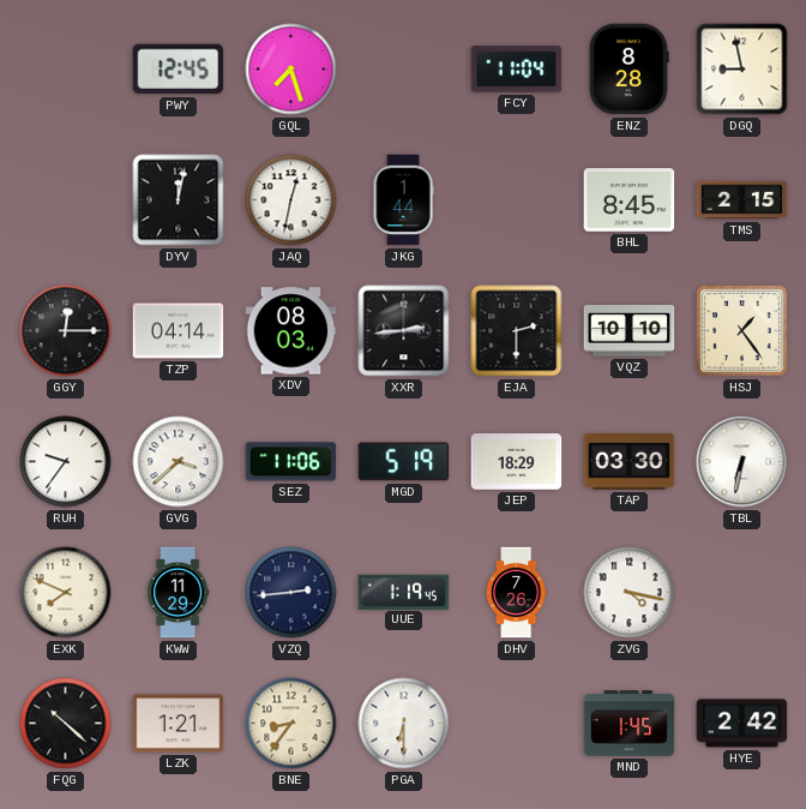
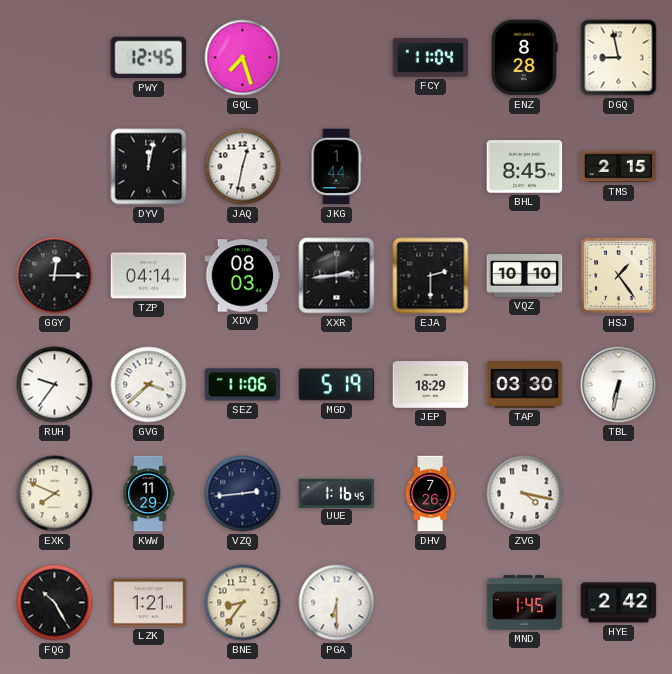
UUE: 1:19 -> 1:16
FQG: 10:22 -> 10:25
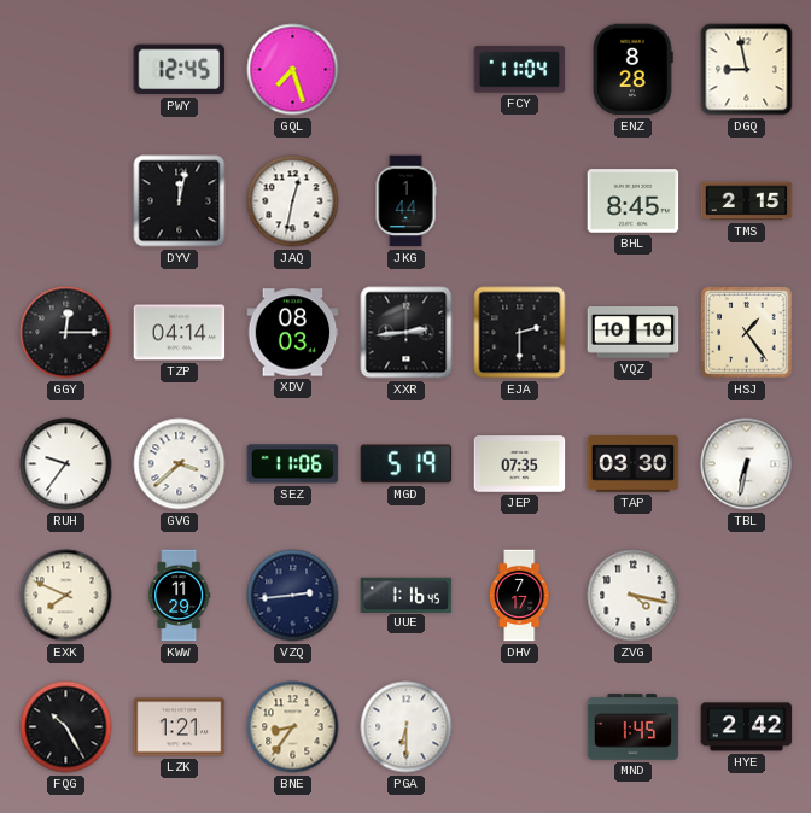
JEP: 18:29 -> 07:35
DHV: 7:26 -> 7:17
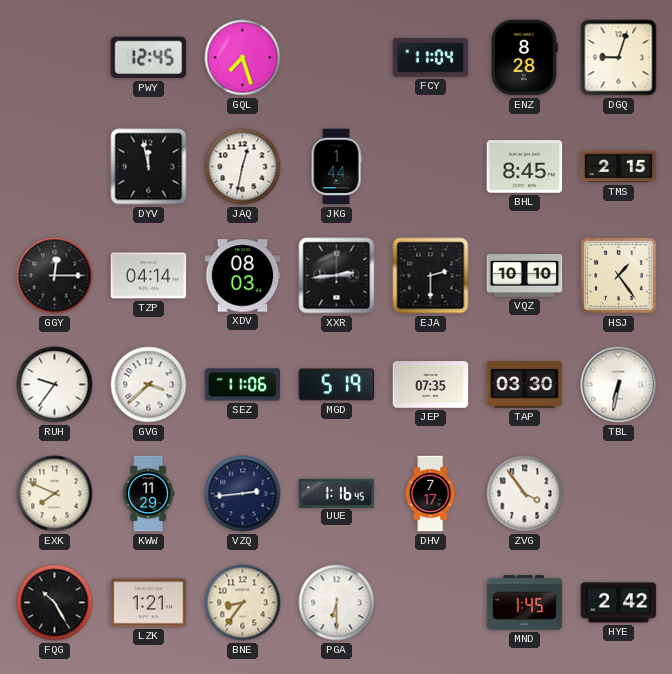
DGQ: 8:58 -> 9:03
DYV: 12:02 -> 11:58
ZVG: 4:17 -> 3:54
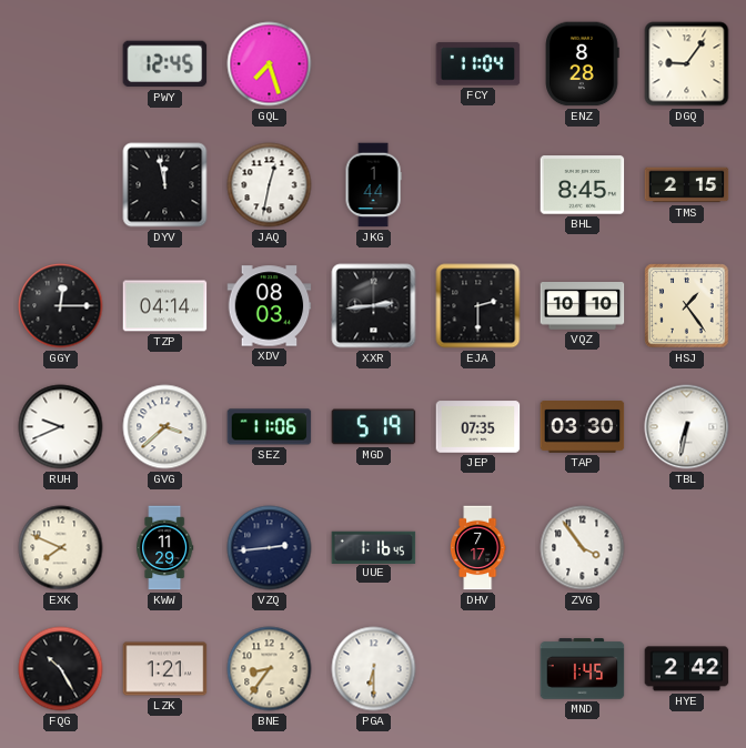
DGQ: 9:03 -> 9:06
RUH: 9:36 -> 9:41
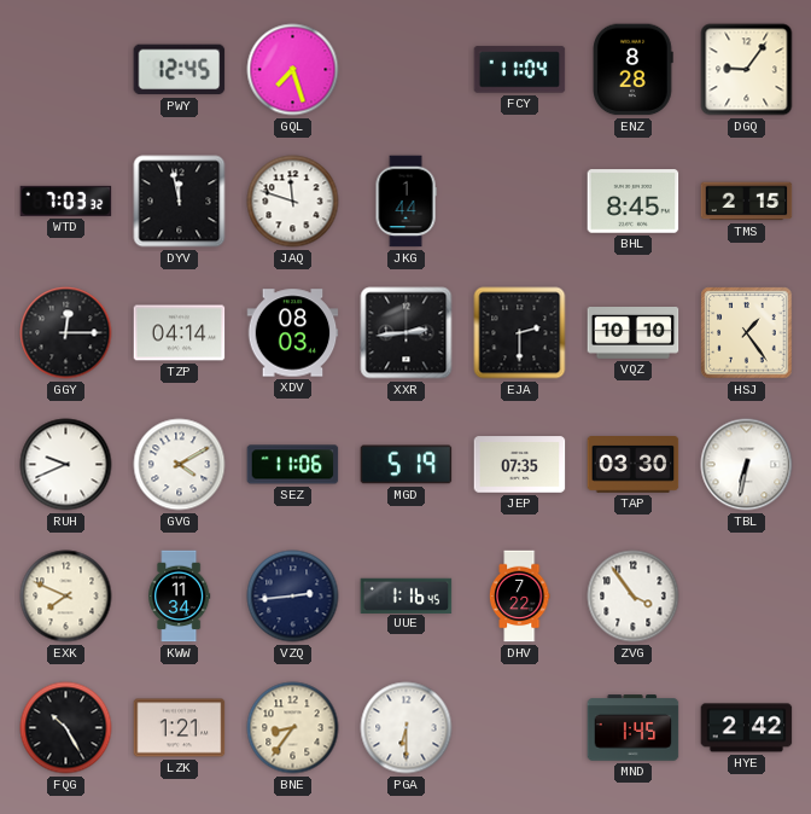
WTD: none -> 7:03
JAQ: 12:32 -> 11:48
GVG: 3:38 -> 4:10
KWW: 11:29 -> 11:34
DHV: 7:17 -> 7:22
